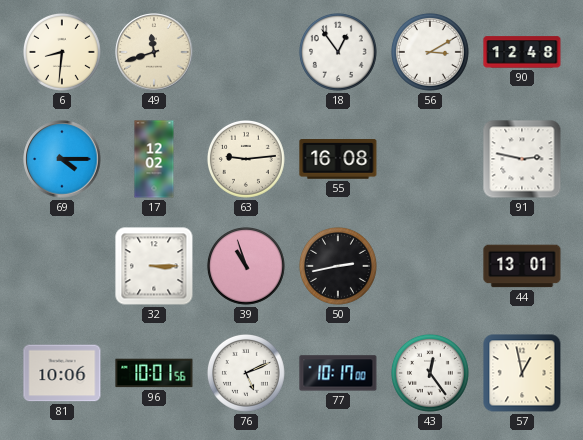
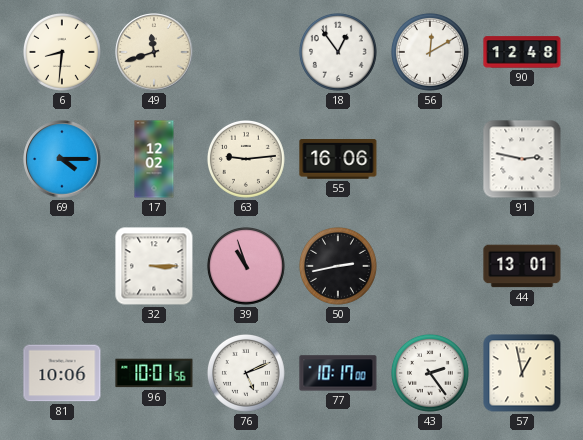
56: 3:10 -> 12:10
55: 16:08 -> 16:06
43: 12:24 -> 2:24
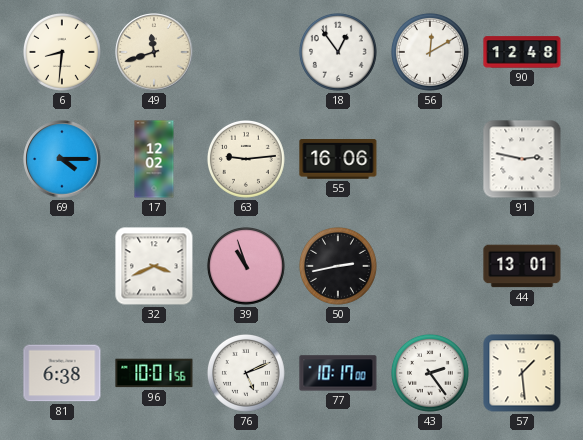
32: 3:15 -> 3:41
81: 10:06 -> 6:38
57: 12:58 -> 1:29
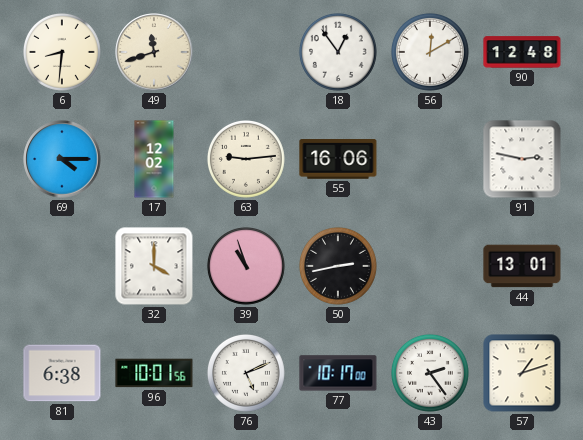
32: 3:41 -> 4:00
57: 1:29 -> 1:12
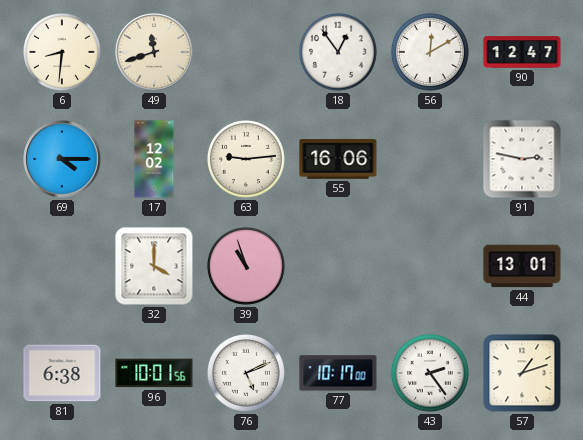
90: 12:48 -> 12:47
50: 2:43 -> none
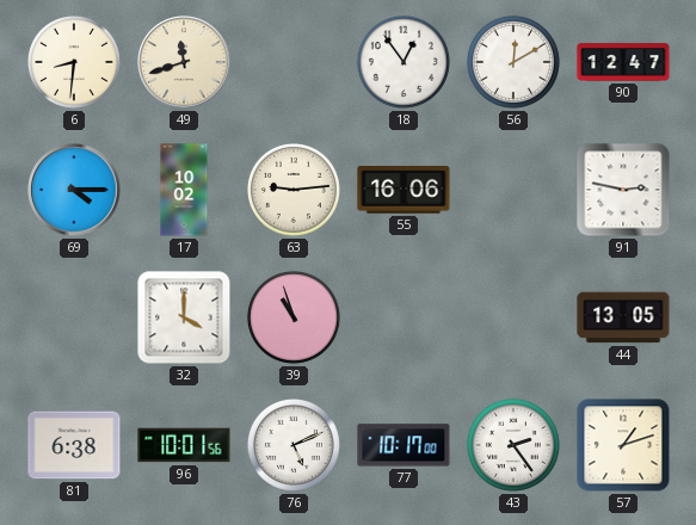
17: 12:02 -> 10:02
44: 13:01 -> 13:05
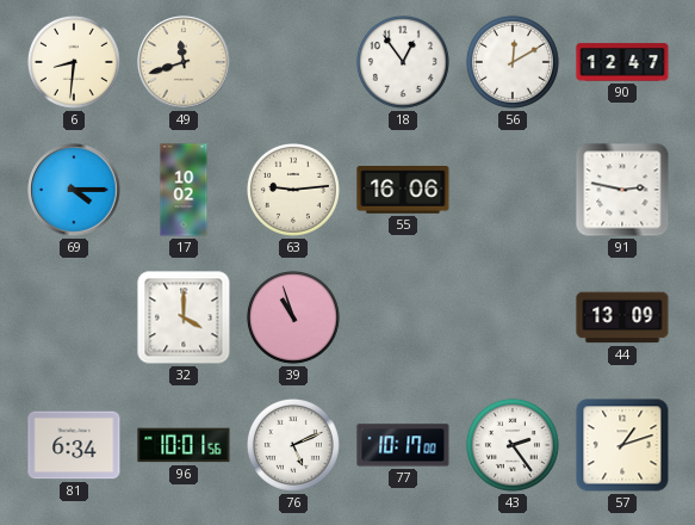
44: 13:05 -> 13:09
81: 6:38 -> 6:34
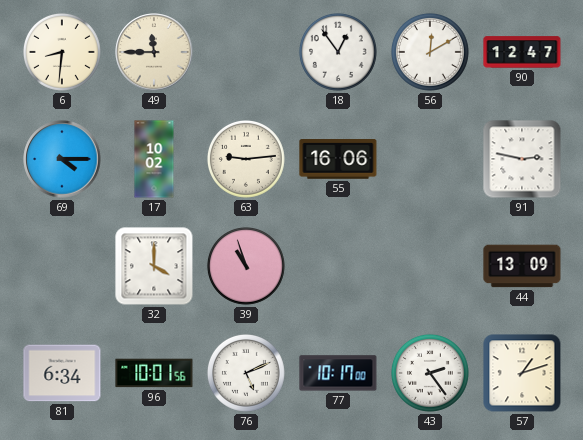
49: 11:42 -> 11:45
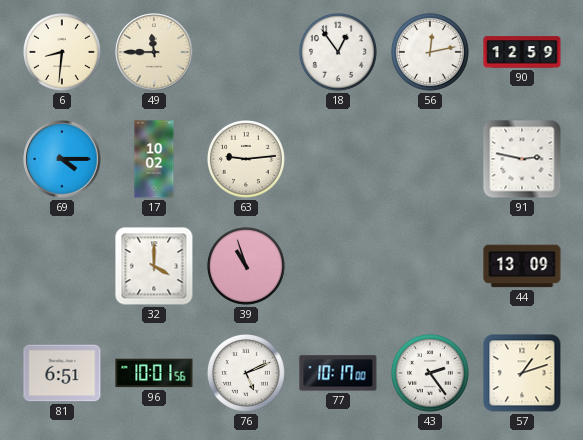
56: 12:10 -> 12:13
90: 12:47 -> 12:59
55: 16:06 -> none
81: 6:34 -> 6:51
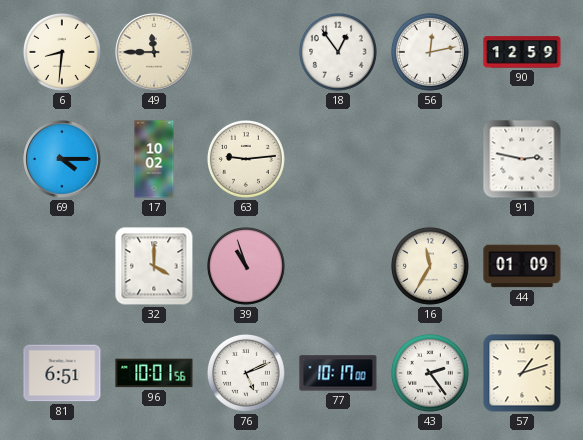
16: none -> 11:35
44: 13:09 -> 01:09
